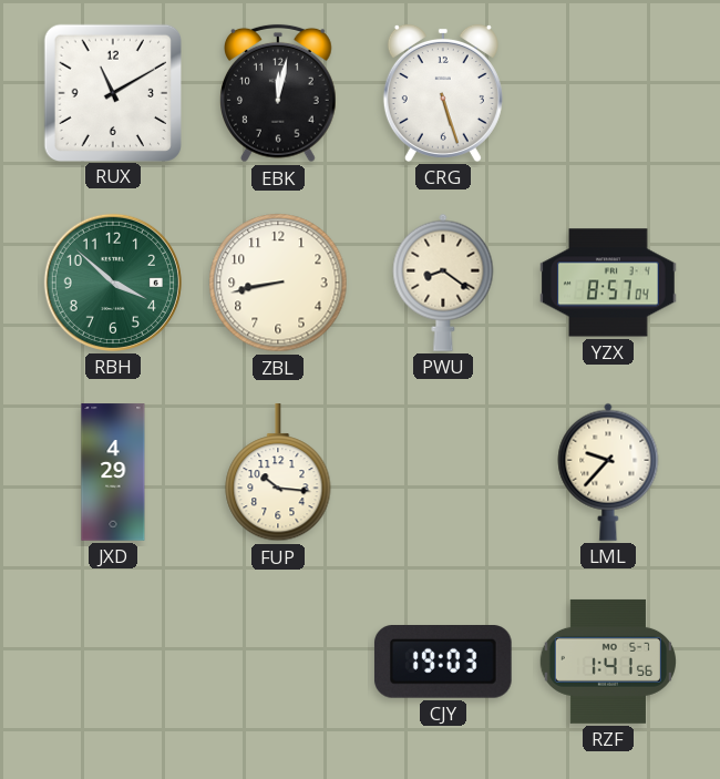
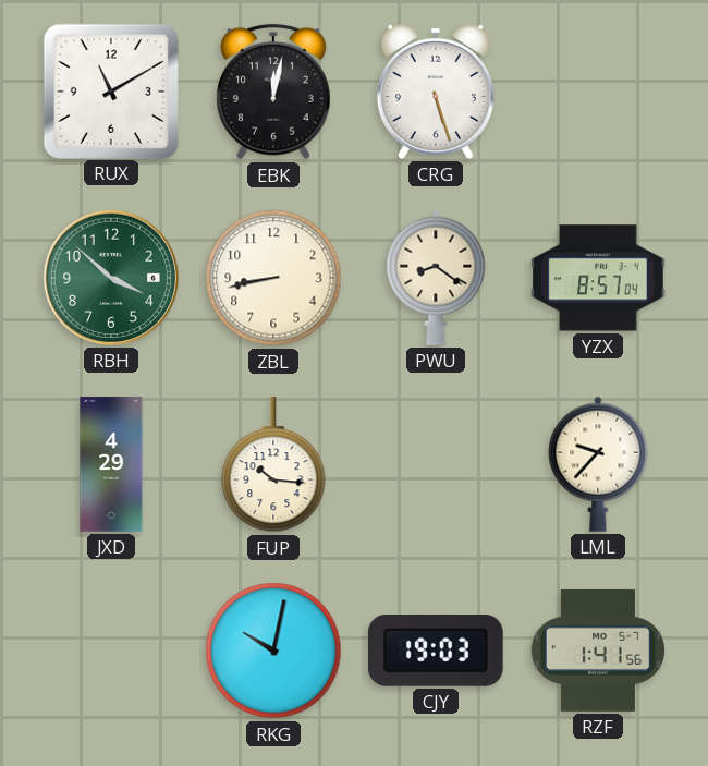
RKG: none -> 10:02
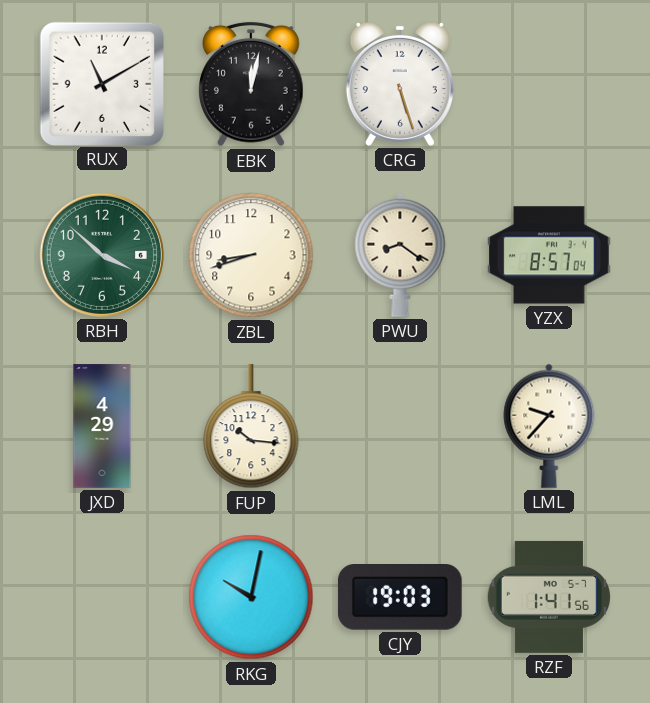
ZBL: 8:43 -> 8:42
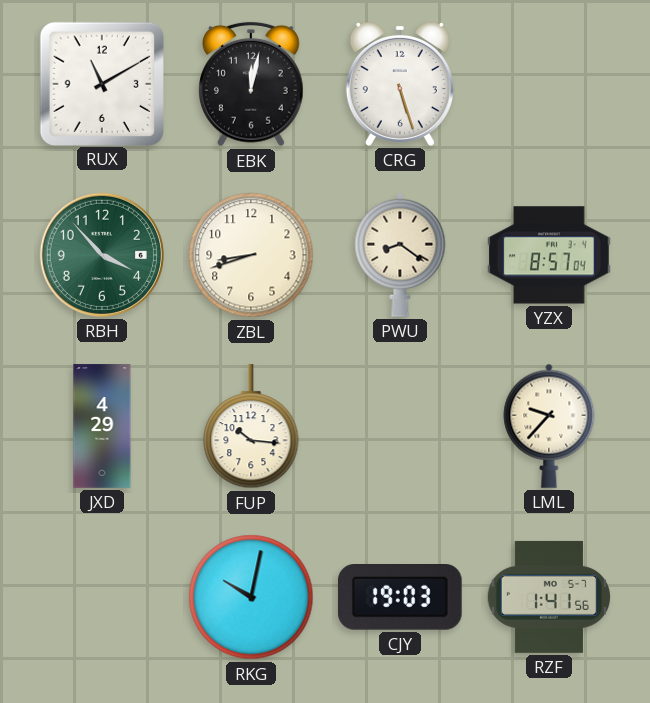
RBH: 3:52 -> 3:53
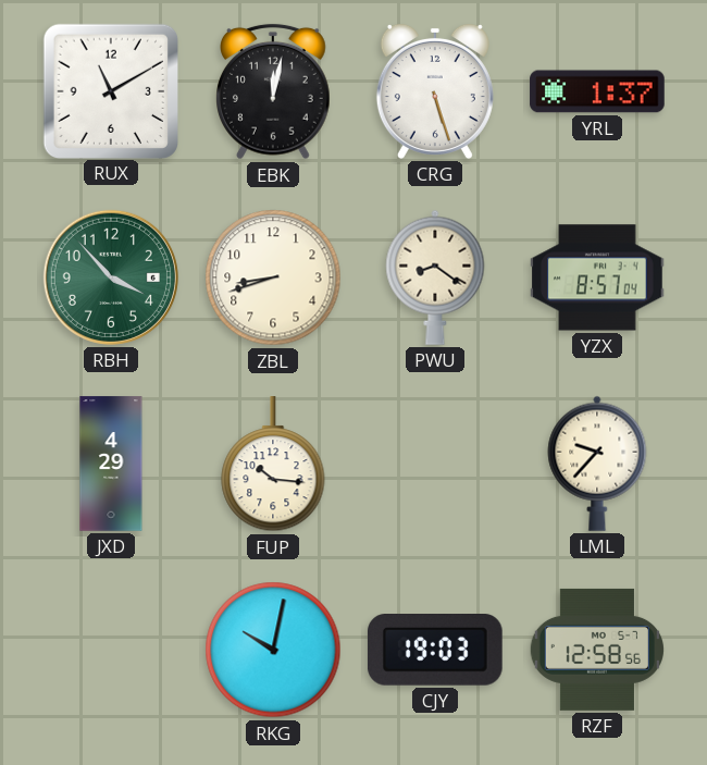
YRL: none -> 1:37
RZF: 1:41 -> 12:58
